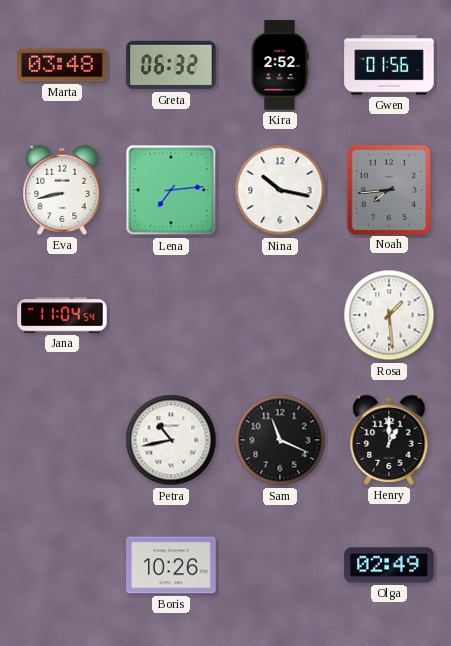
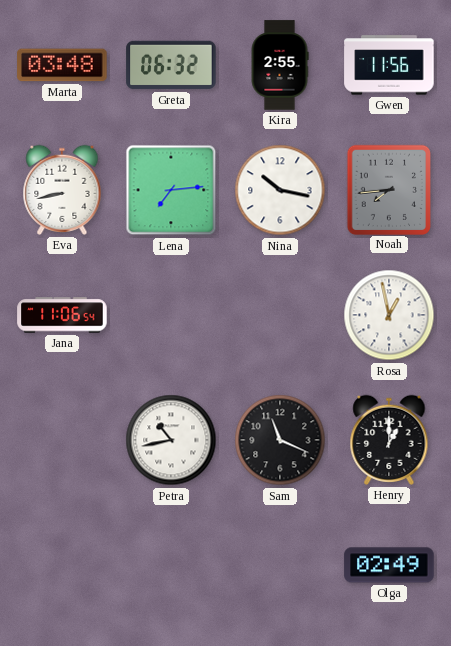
Kira: 2:52 -> 2:55
Gwen: 01:56 -> 11:56
Jana: 11:04 -> 11:06
Rosa: 1:29 -> 12:58
Boris: 10:26 -> none
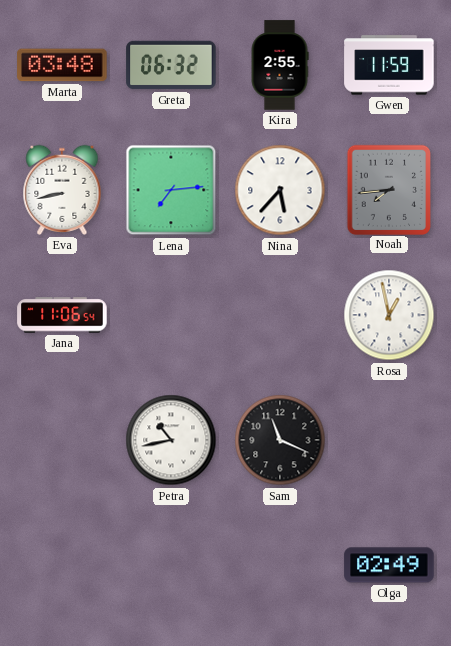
Gwen: 11:56 -> 11:59
Nina: 10:17 -> 5:37
Henry: 1:00 -> none
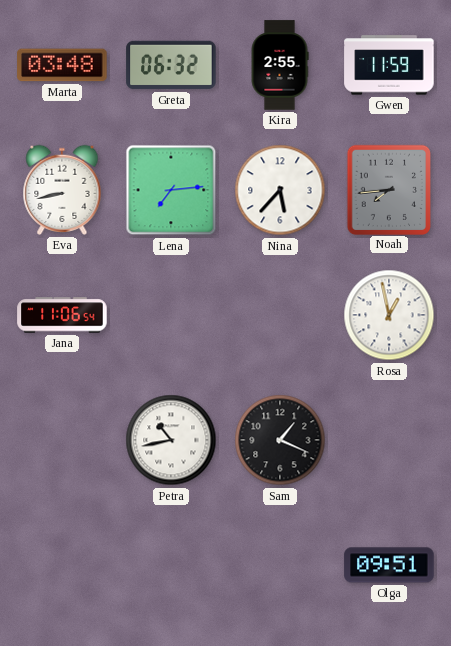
Sam: 11:19 -> 1:19
Olga: 02:49 -> 09:51
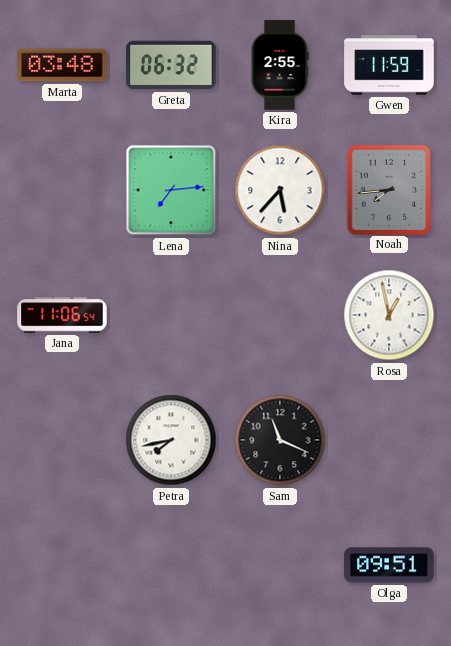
Eva: 8:43 -> none
Petra: 10:43 -> 7:43
Sam: 1:19 -> 11:19
